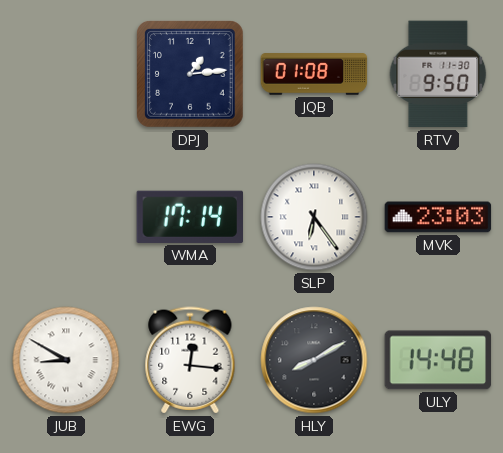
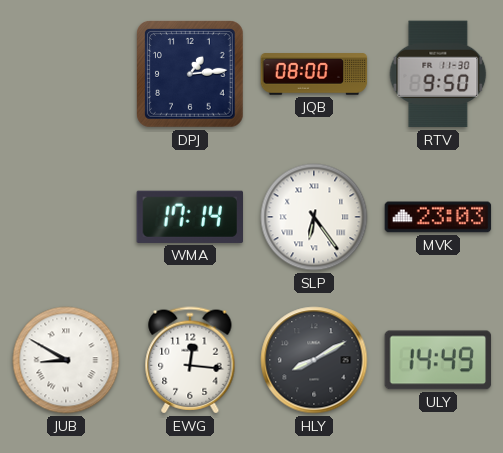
JQB: 01:08 -> 08:00
ULY: 14:48 -> 14:49
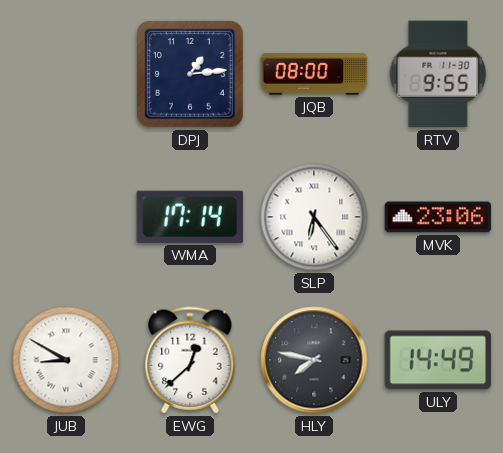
RTV: 9:50 -> 9:55
MVK: 23:03 -> 23:06
EWG: 12:16 -> 12:38
HLY: 8:10 -> 7:47
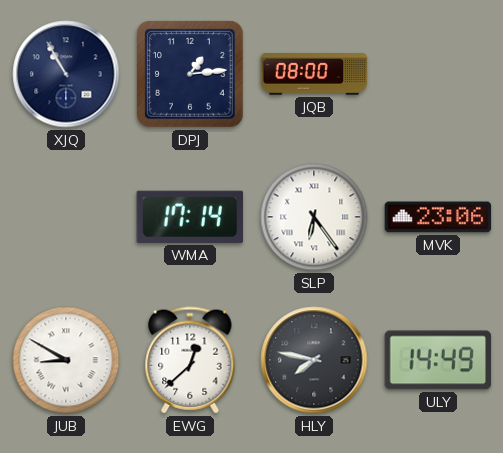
XJQ: none -> 10:55
RTV: 9:55 -> none
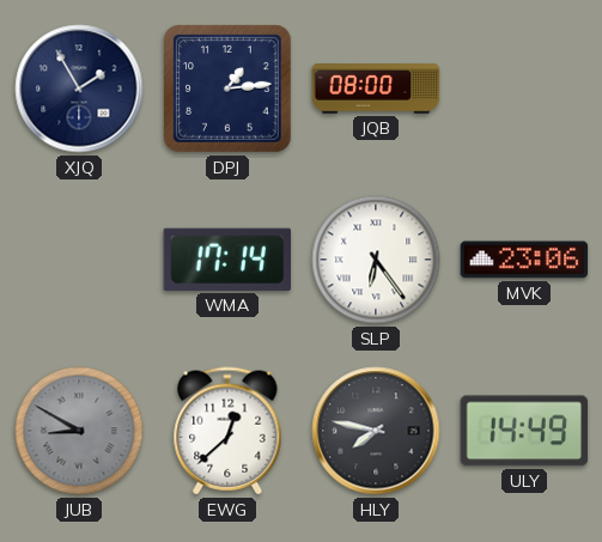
XJQ: 10:55 -> 1:55
JUB dial: white -> grey
